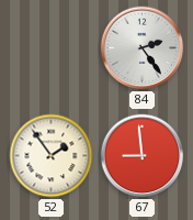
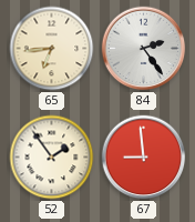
65: none -> 6:44
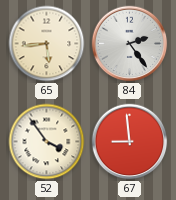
65: 6:44 -> 5:44
52: 1:54 -> 3:54
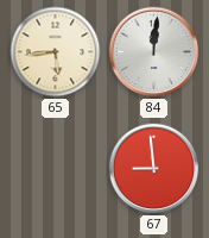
84: 2:24 -> 12:01
52: 3:54 -> none
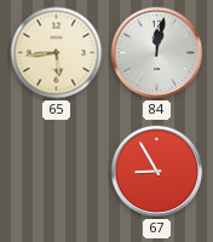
84: 12:01 -> 12:02
67: 8:59 -> 8:55
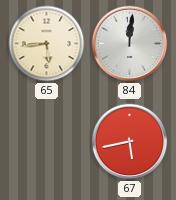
84: 12:02 -> 12:01
67: 8:55 -> 5:43
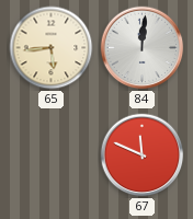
67: 5:43 -> 11:49
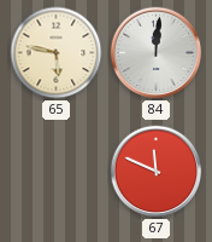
65: 5:44 -> 5:47
